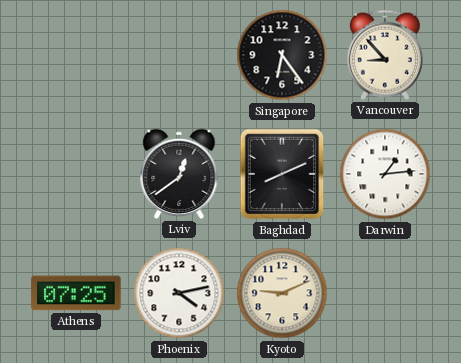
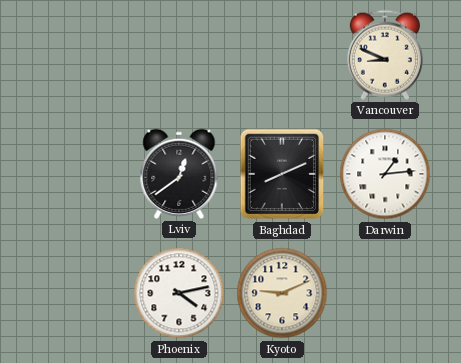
Singapore: 6:24 -> none
Vancouver: 8:53 -> 8:49
Athens: 07:25 -> none
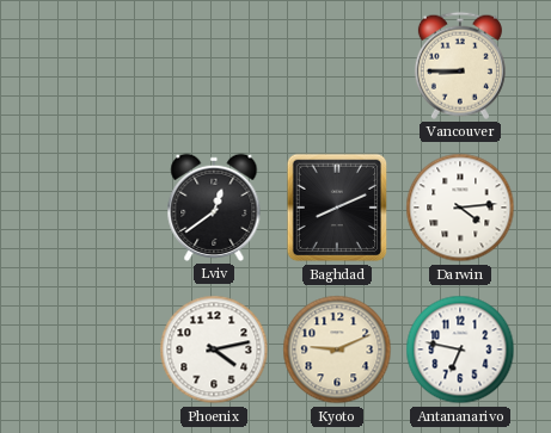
Vancouver: 8:49 -> 8:45
Darwin: 1:14 -> 4:14
Antananarivo: none -> 6:47
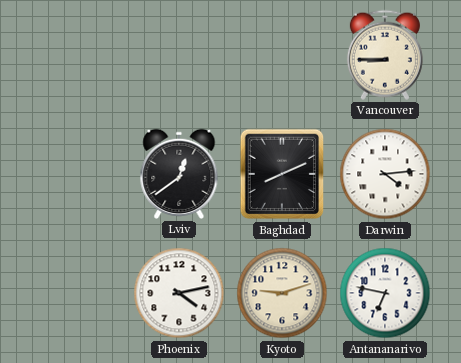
Kyoto: 9:11 -> 9:12
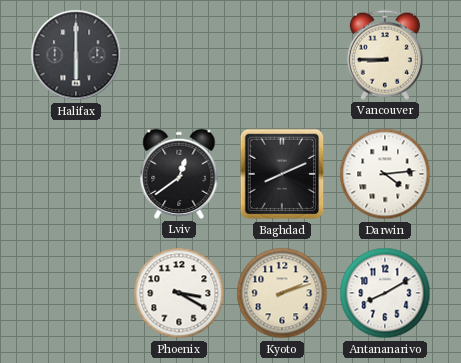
Halifax: none -> 6:00
Phoenix: 4:13 -> 3:20
Kyoto: 9:12 -> 2:12
Antananarivo: 6:47 -> 8:10
